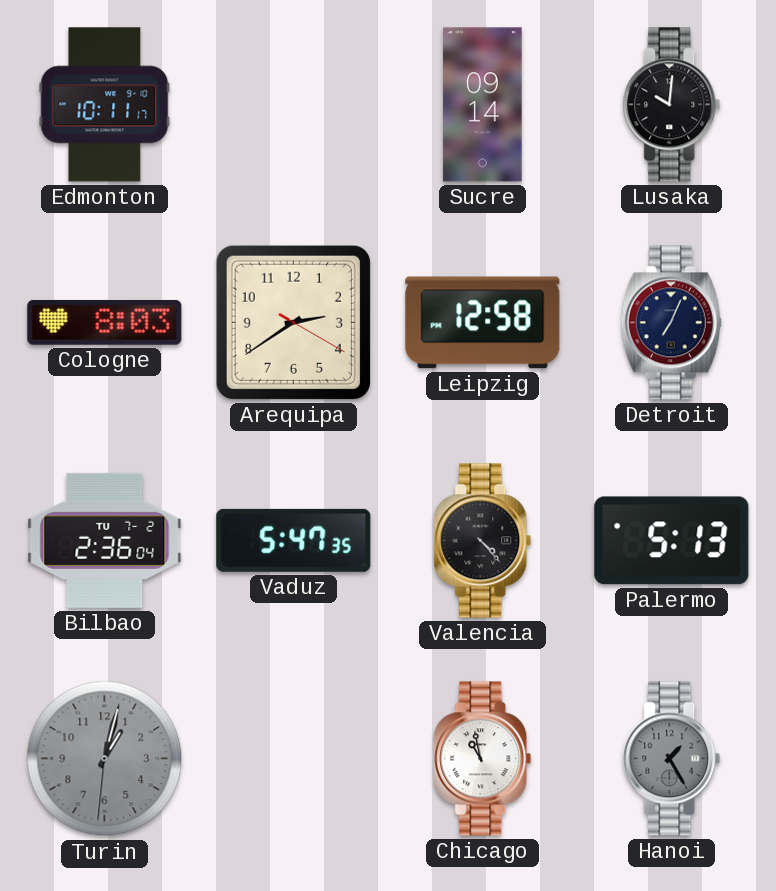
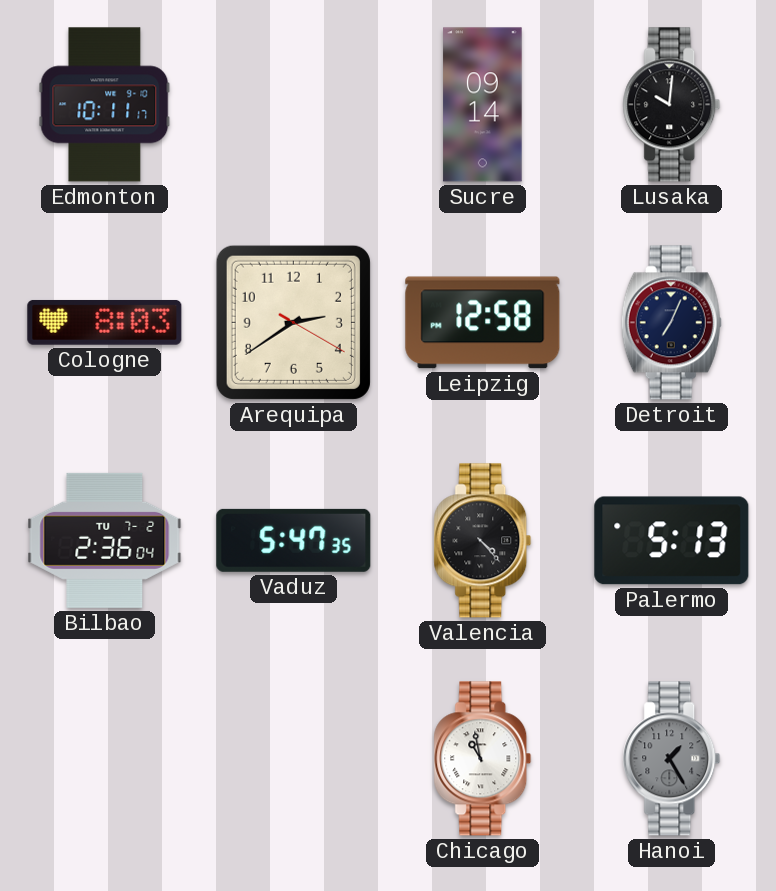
Turin: 1:02 -> none
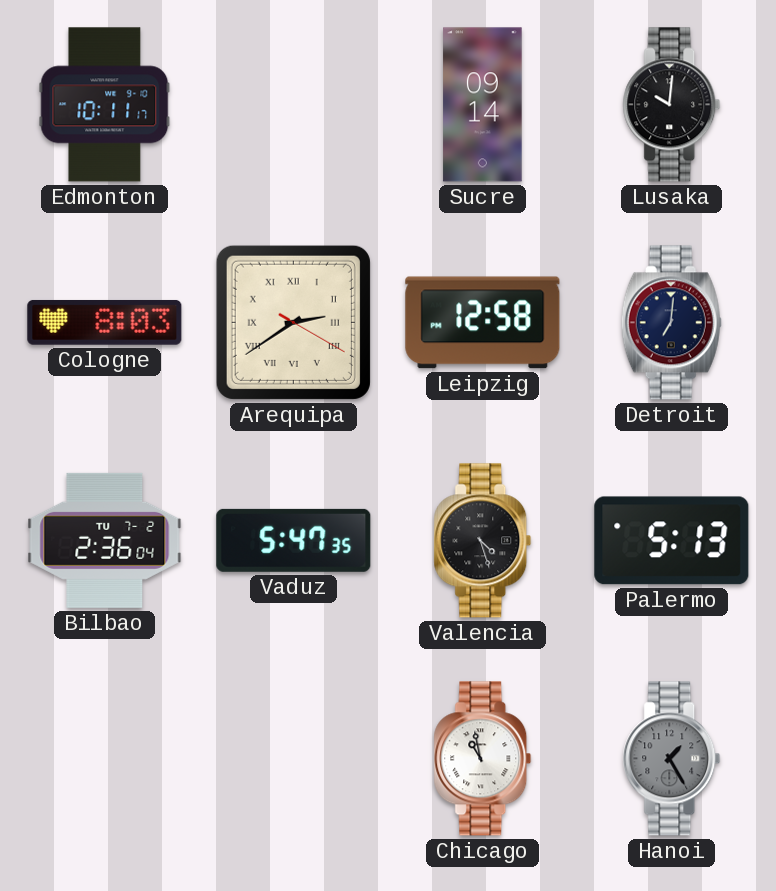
Arequipa numerals: Arabic -> Roman
Detroit: 7:04 -> 7:01
Valencia: 4:23 -> 4:27
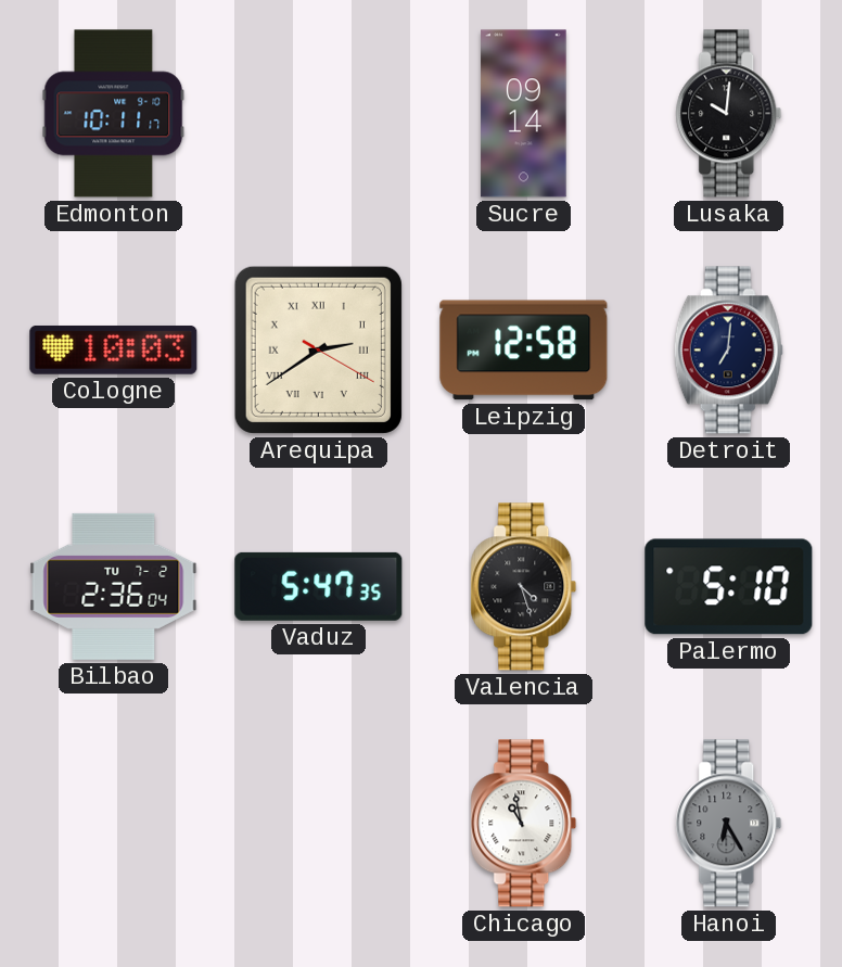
Cologne: 8:03 -> 10:03
Palermo: 5:13 -> 5:10
Hanoi: 1:25 -> 6:25
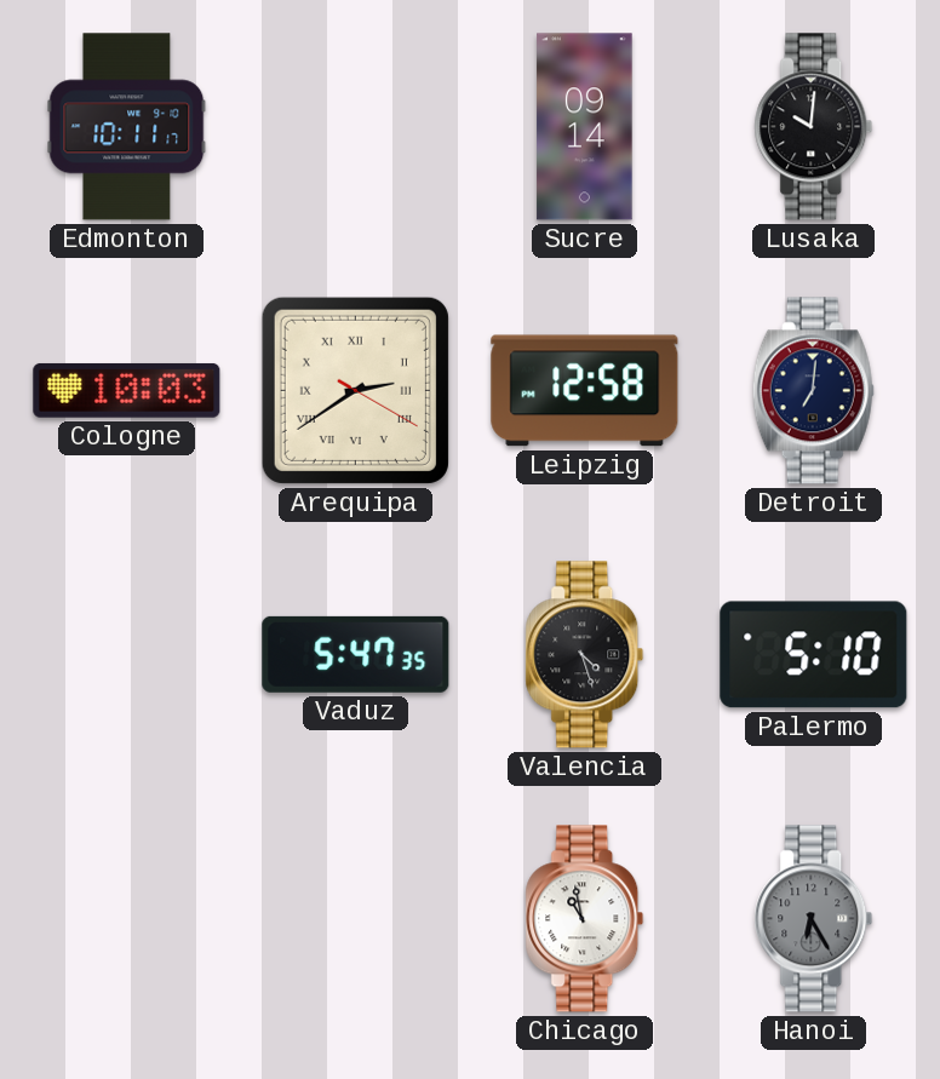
Bilbao: 2:36 -> none
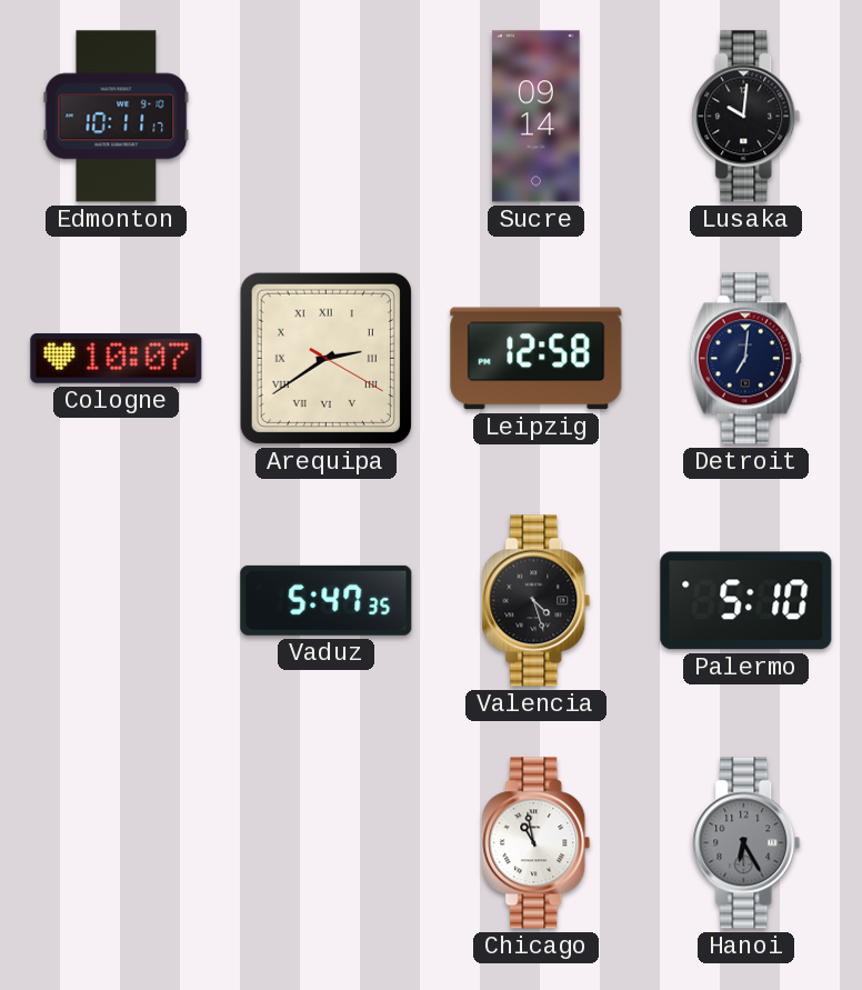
Cologne: 10:03 -> 10:07
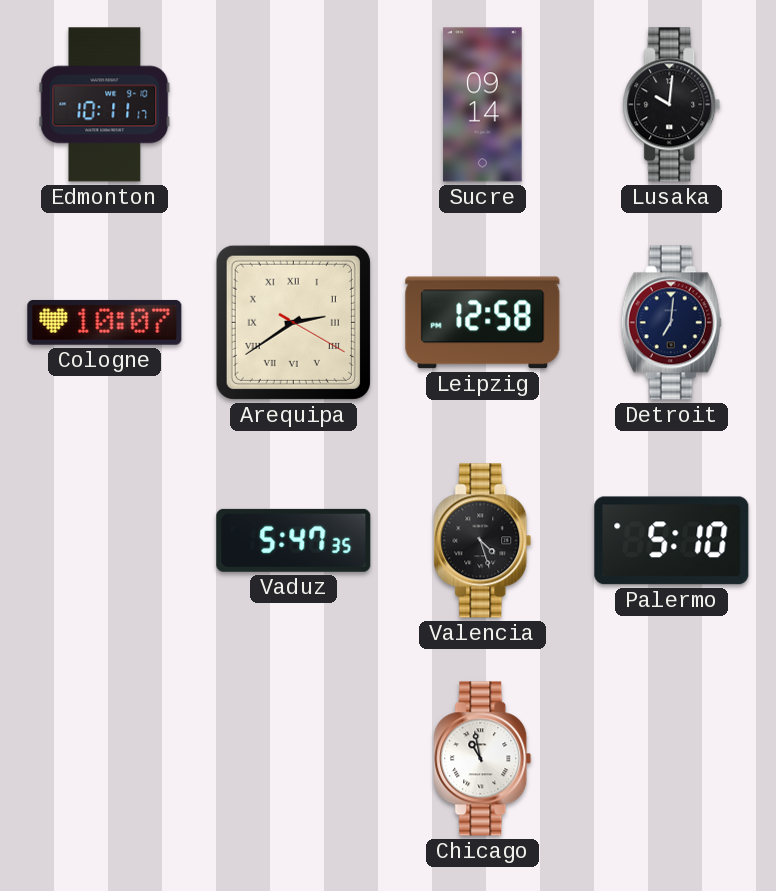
Hanoi: 6:25 -> none
